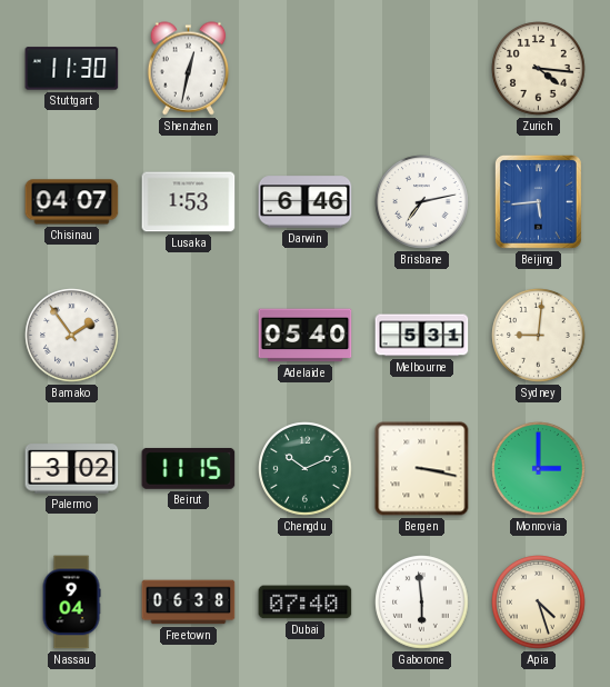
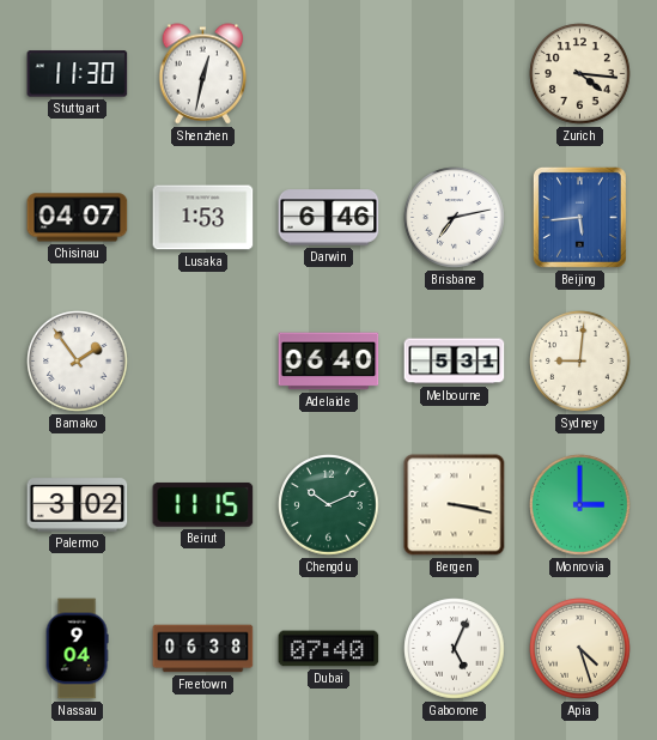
Adelaide: 05:40 -> 06:40
Gaborone: 5:59 -> 5:04
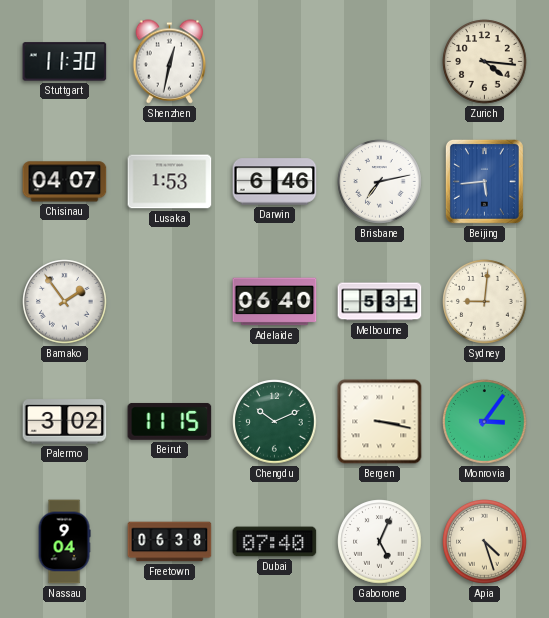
Monrovia: 3:00 -> 3:06
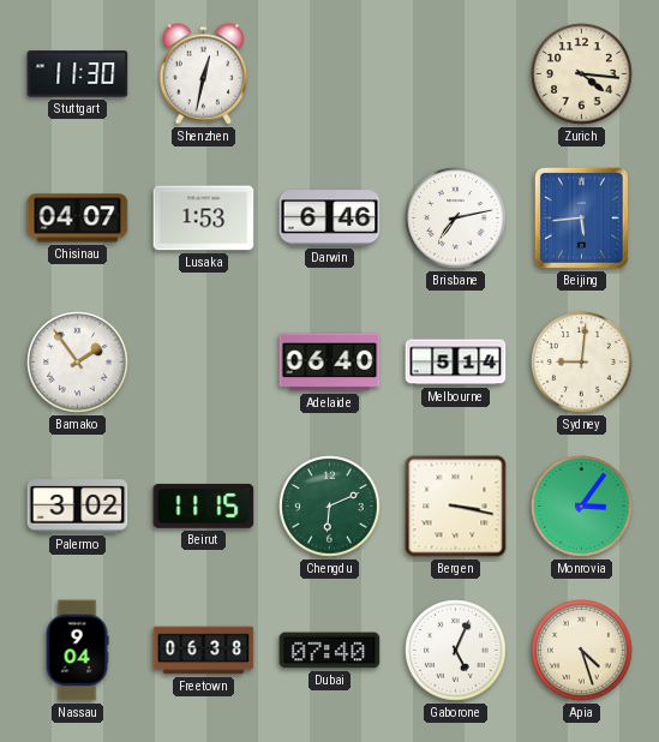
Melbourne: 5:31 -> 5:14
Chengdu: 10:11 -> 6:11
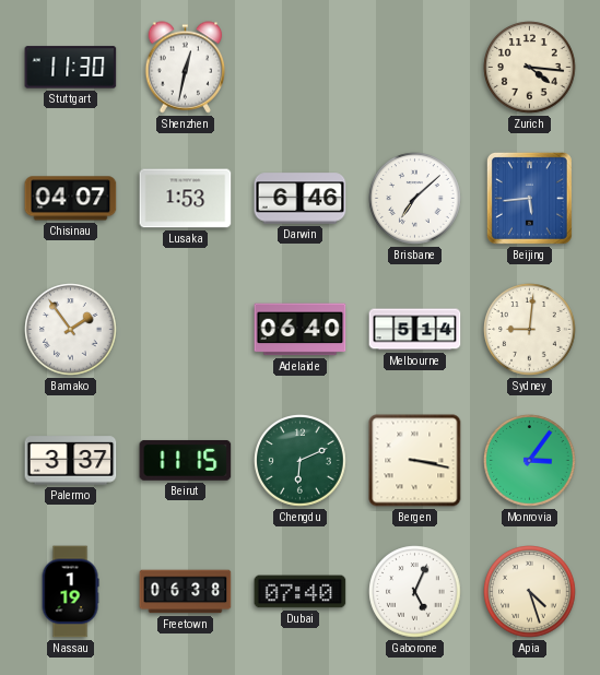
Brisbane: 7:13 -> 7:08
Palermo: 3:02 -> 3:37
Nassau: 9:04 -> 1:19
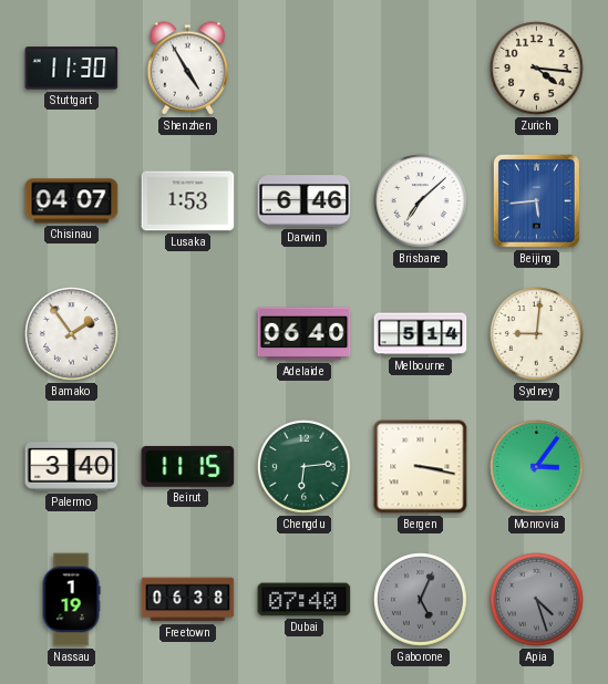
Shenzhen: 12:32 -> 4:55
Palermo: 3:37 -> 3:40
Chengdu: 6:11 -> 6:14
Gaborone dial: white -> grey
Apia dial: cream -> grey
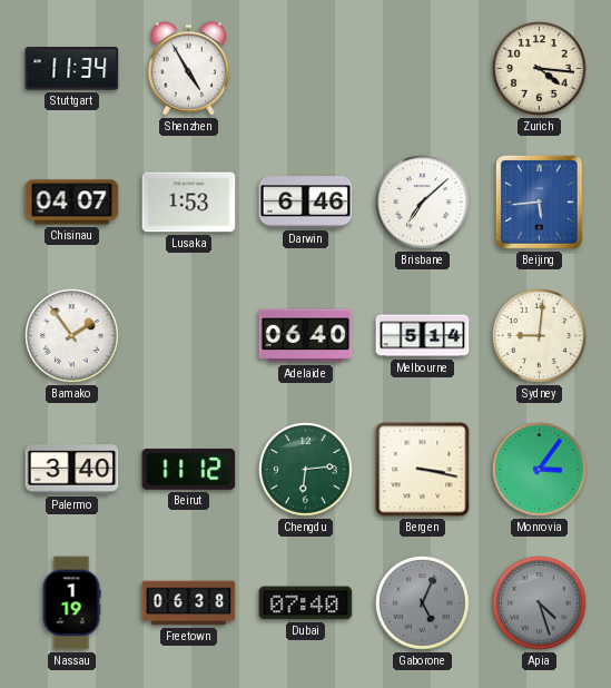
Stuttgart: 11:30 -> 11:34
Beirut: 11:15 -> 11:12
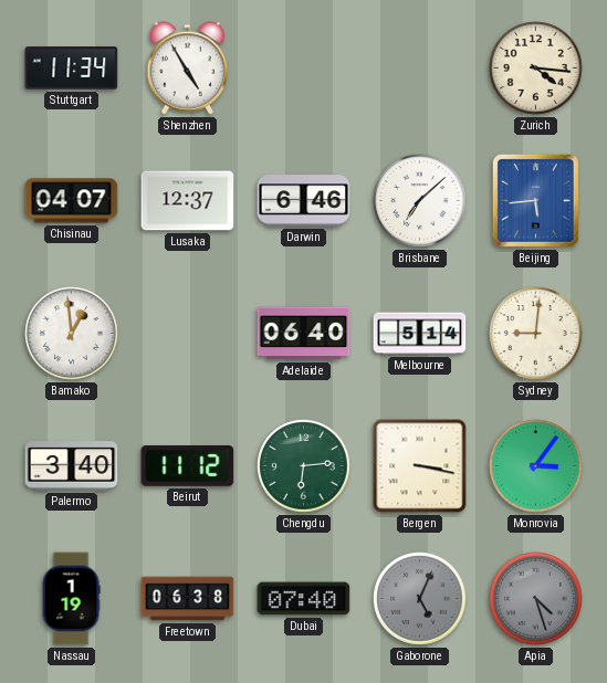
Lusaka: 1:53 -> 12:37
Bamako: 1:54 -> 12:59
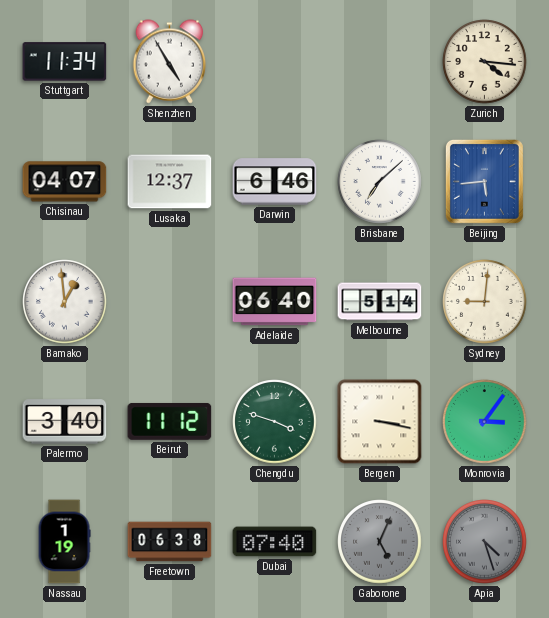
Chengdu: 6:14 -> 3:48
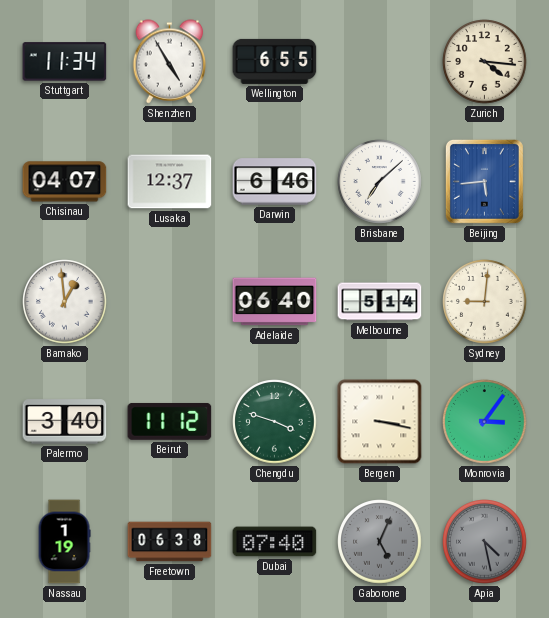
Wellington: none -> 6:55
Apia: 4:27 -> 4:28
